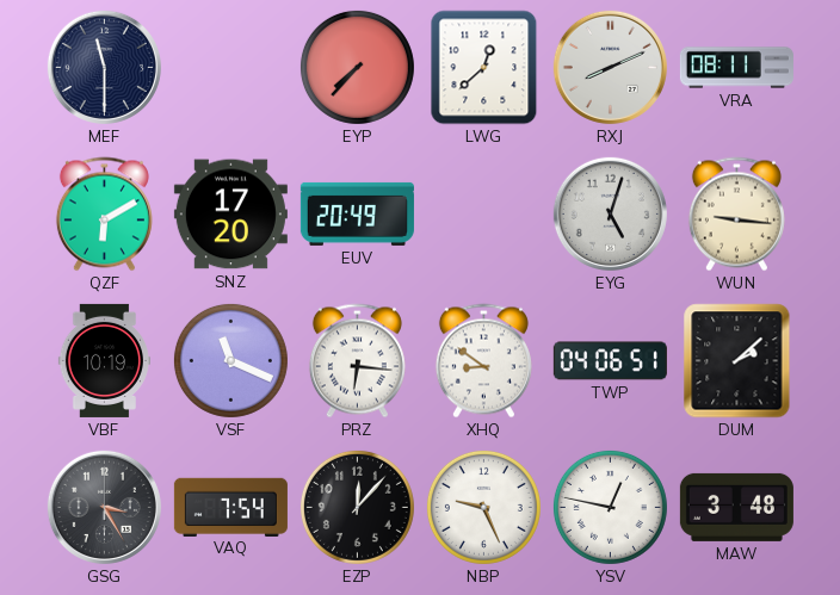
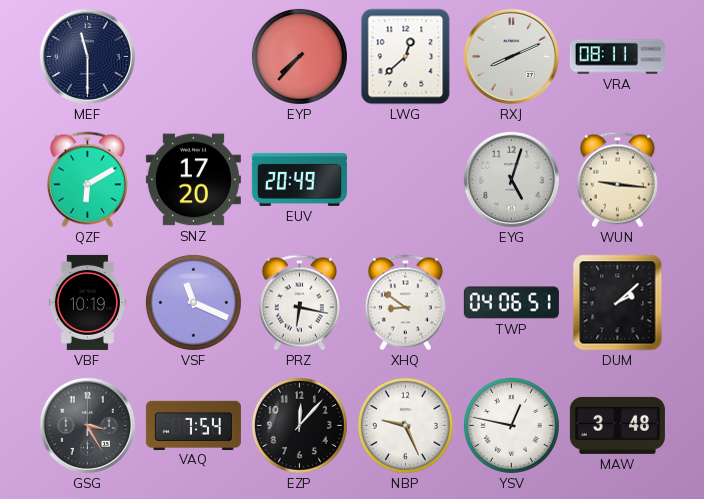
PRZ: 6:16 -> 6:17
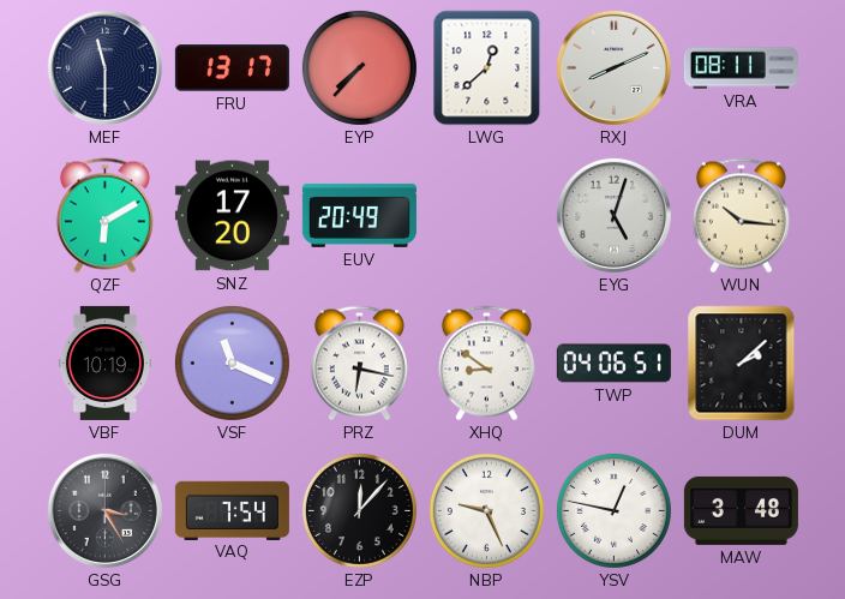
FRU: none -> 13:17
WUN: 9:16 -> 10:16
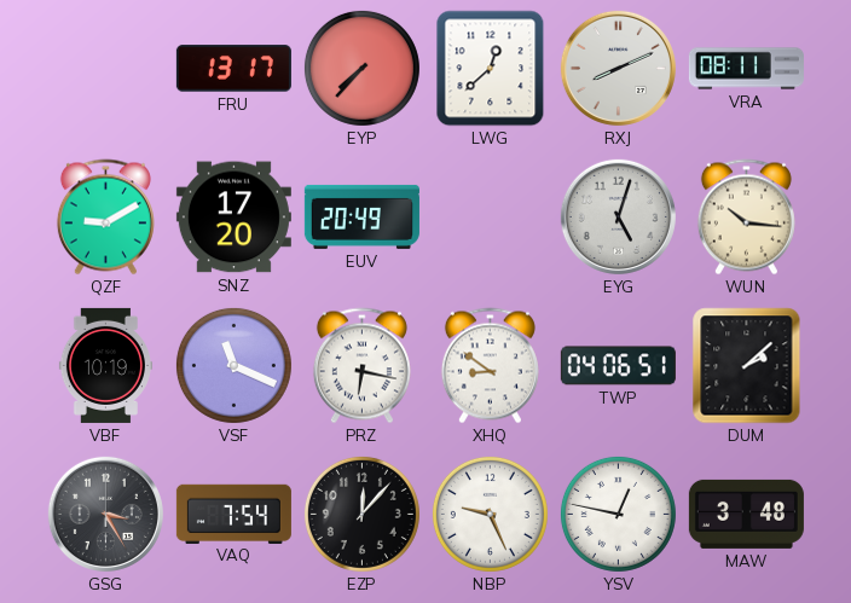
MEF: 11:30 -> none
QZF: 6:10 -> 9:10
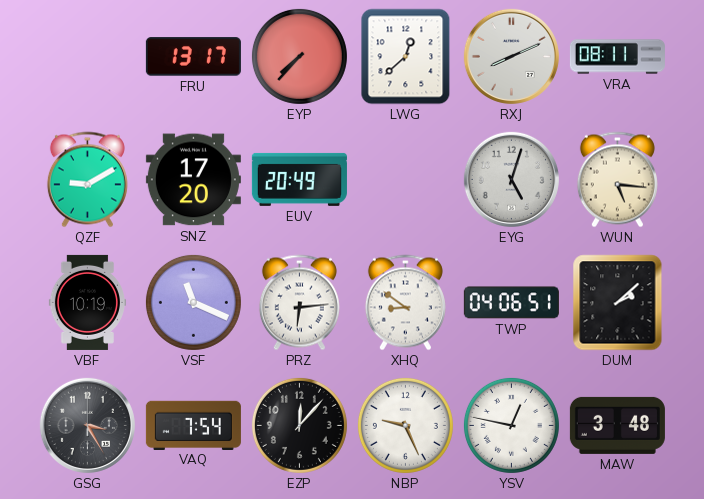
WUN: 10:16 -> 5:16
PRZ: 6:17 -> 6:14
